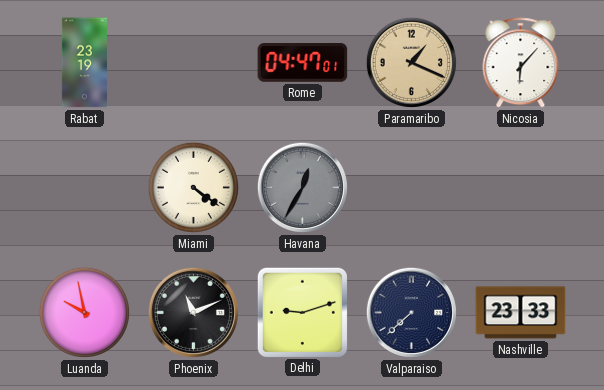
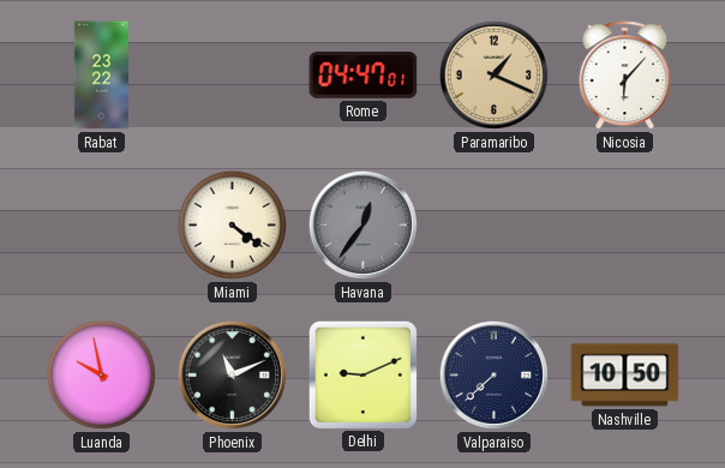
Rabat: 23:19 -> 23:22
Havana: 12:35 -> 12:36
Delhi: 9:12 -> 9:11
Nashville: 23:33 -> 10:50
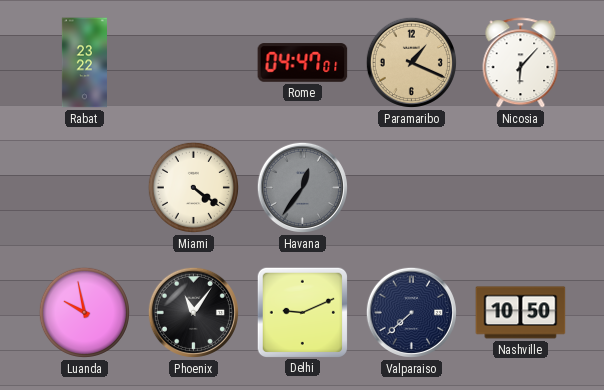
Phoenix: 11:11 -> 11:06
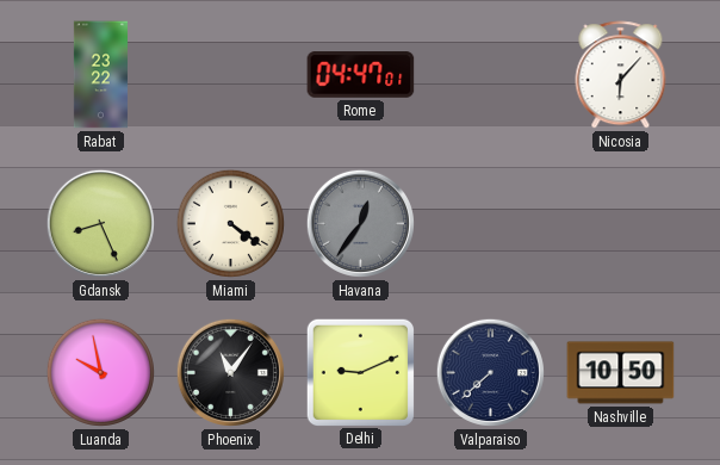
Paramaribo: 1:19 -> none
Gdansk: none -> 8:26
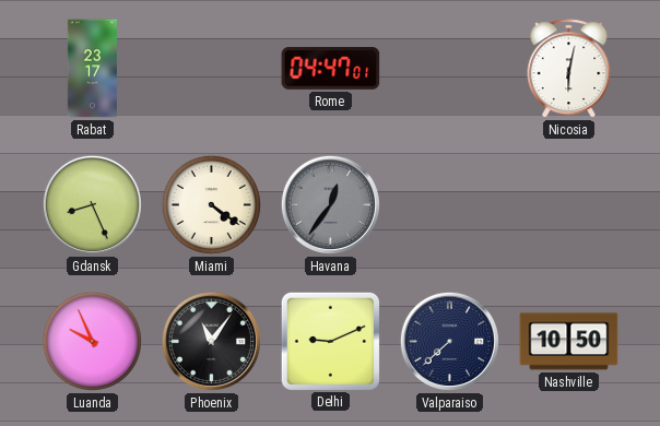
Rabat: 23:22 -> 23:17
Nicosia: 6:07 -> 6:02
Luanda: 9:58 -> 9:56
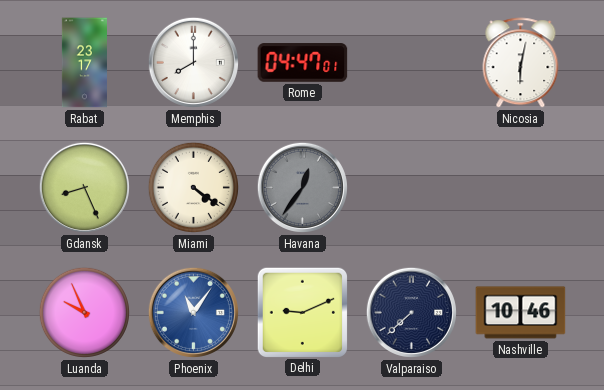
Memphis: none -> 8:00
Phoenix dial: black -> blue
Nashville: 10:50 -> 10:46
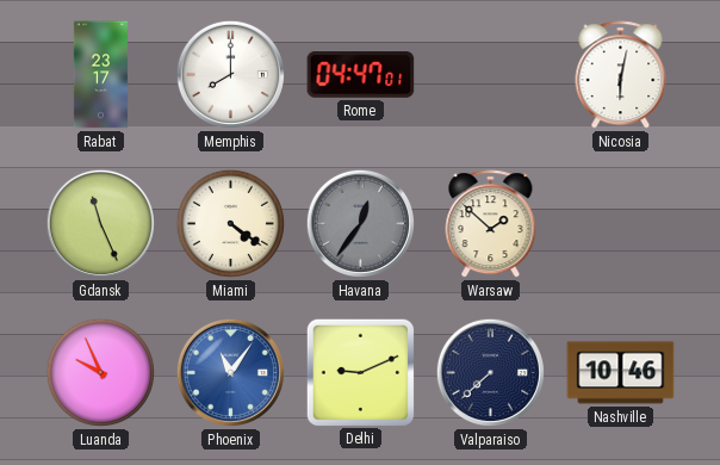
Gdansk: 8:26 -> 11:26
Warsaw: none -> 1:52
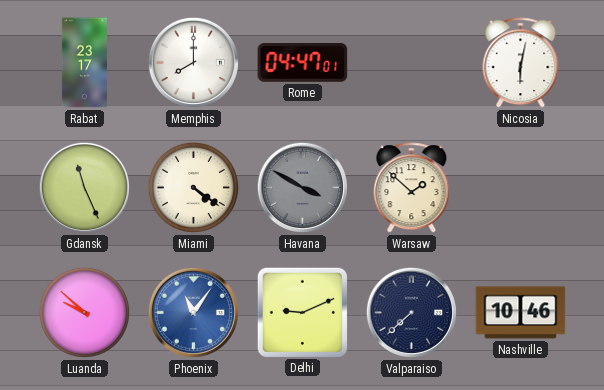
Havana: 12:36 -> 3:50
Luanda: 9:56 -> 9:52
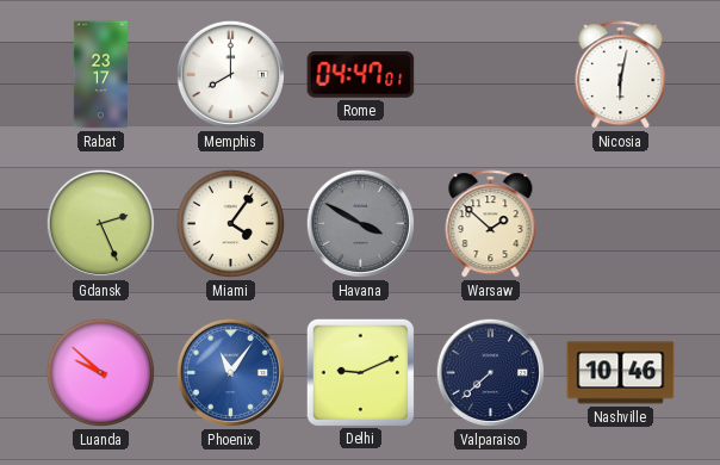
Gdansk: 11:26 -> 2:26
Miami: 4:21 -> 4:06
